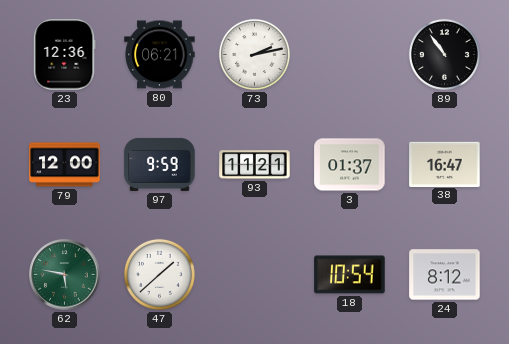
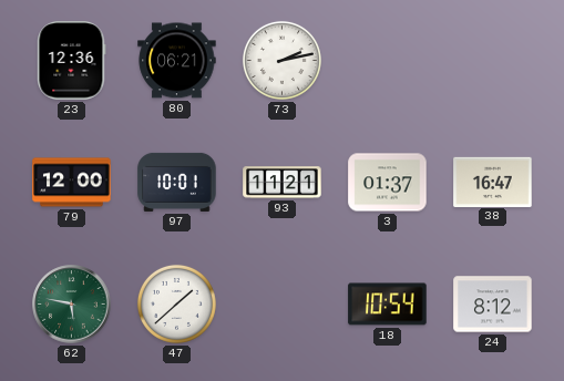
89: 10:54 -> none
97: 9:59 -> 10:01
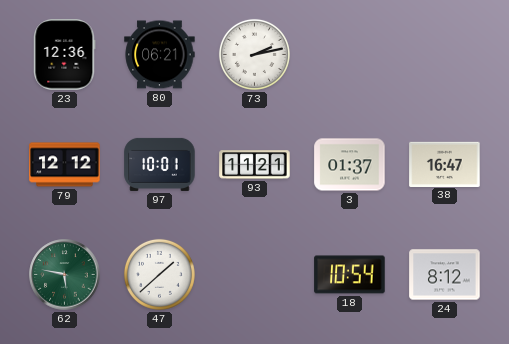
79: 12:00 -> 12:12
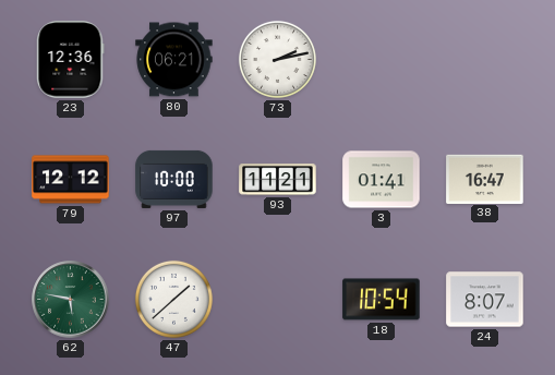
97: 10:01 -> 10:00
3: 01:37 -> 01:41
24: 8:12 -> 8:07
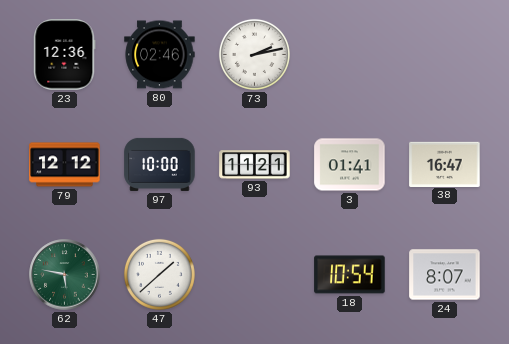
80: 06:21 -> 02:46
